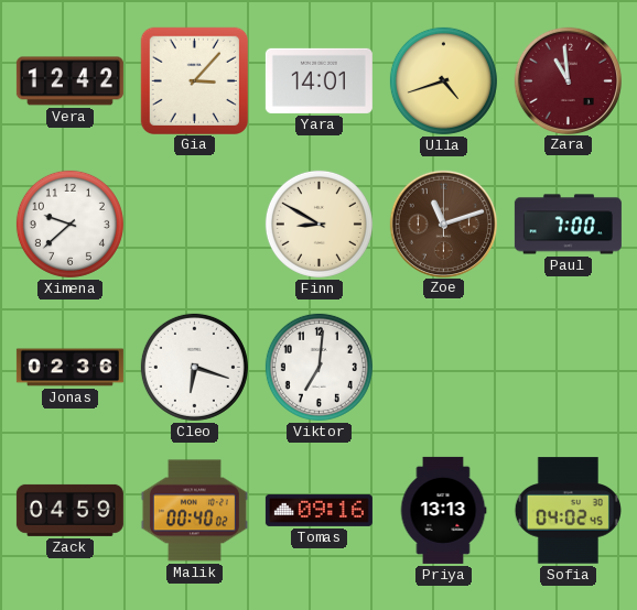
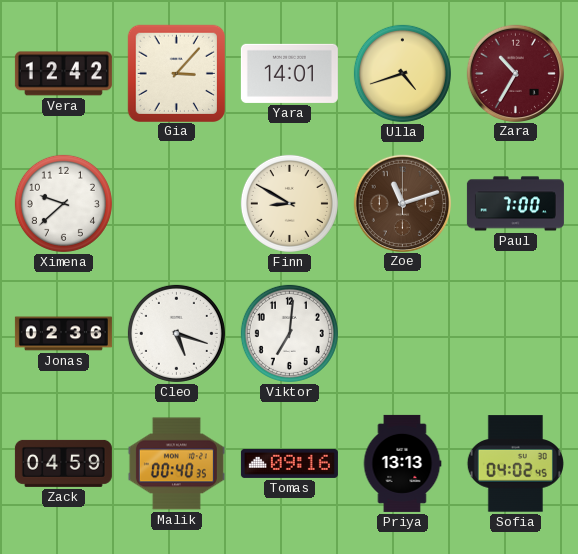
Zara: 10:59 -> 10:35
Cleo: 6:18 -> 5:18
Malik: 00:40:02 -> 00:40:35
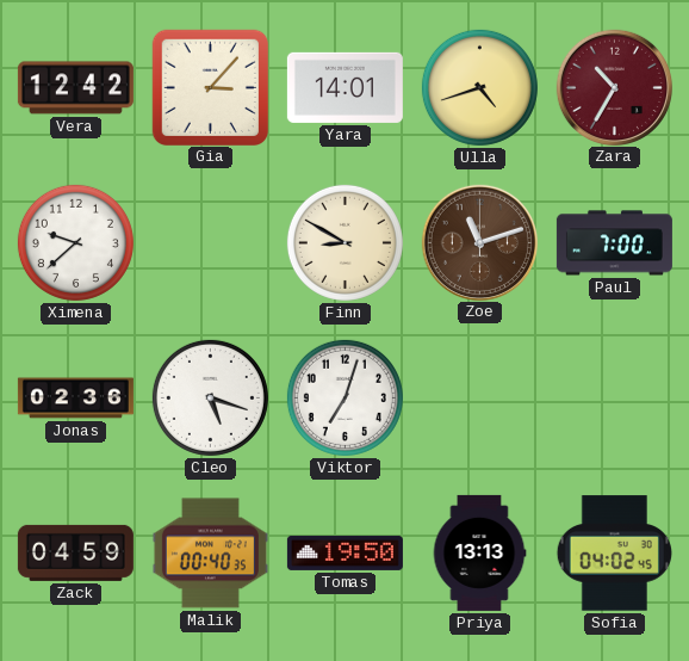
Viktor: 7:01 -> 7:03
Tomas: 09:16 -> 19:50
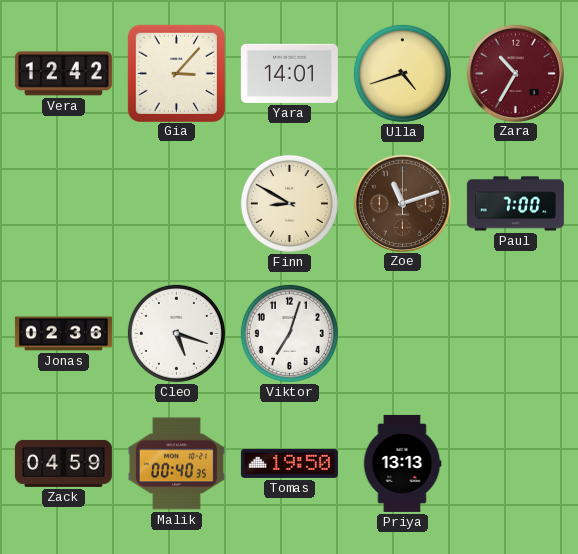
Ximena: 9:38 -> none
Sofia: 04:02 -> none
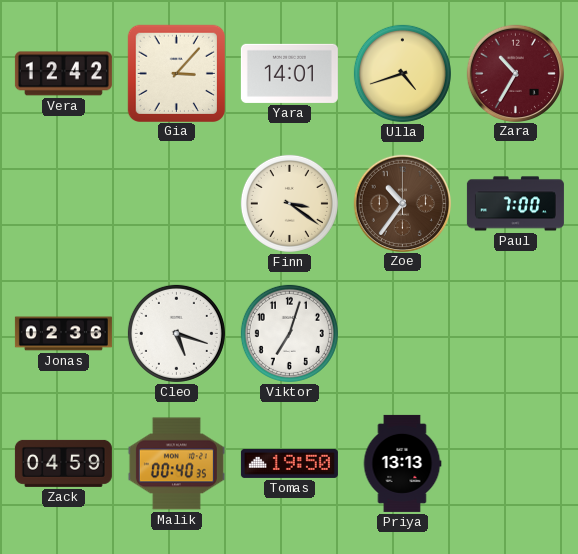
Finn: 8:50 -> 3:21
Zoe: 11:12 -> 10:36
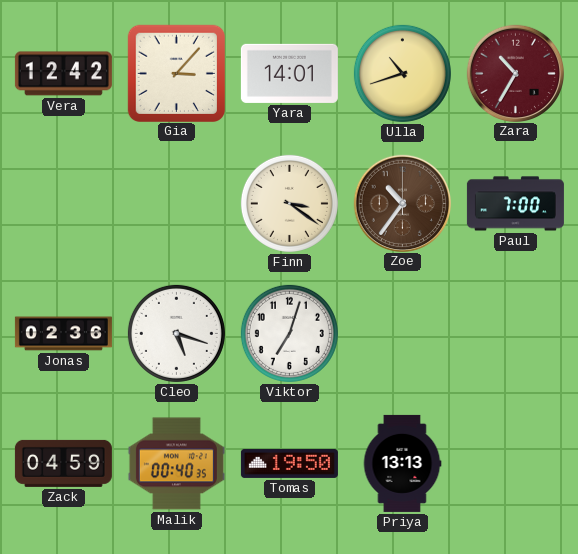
Ulla: 4:42 -> 10:42
